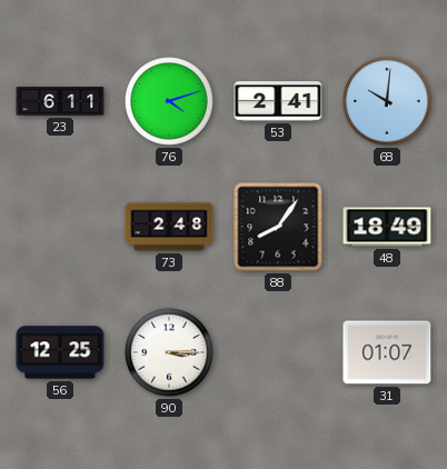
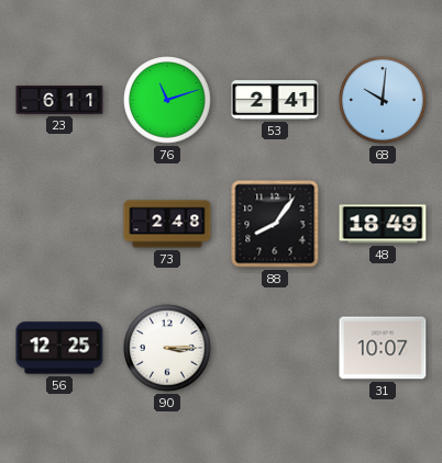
76: 4:12 -> 11:12
31: 01:07 -> 10:07
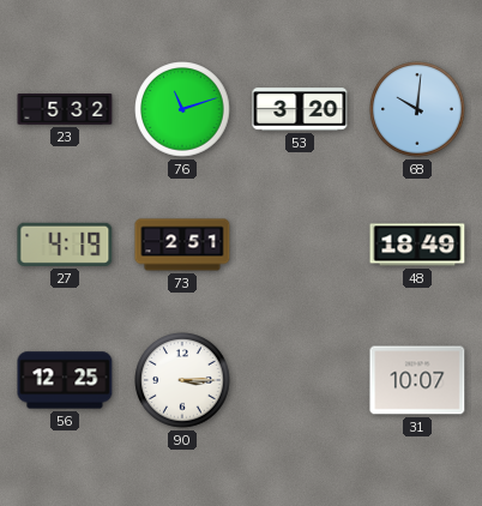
23: 6:11 -> 5:32
53: 2:41 -> 3:20
27: none -> 4:19
73: 2:48 -> 2:51
88: 8:06 -> none
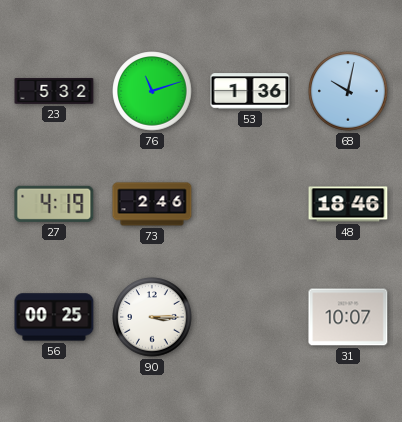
53: 3:20 -> 1:36
68: 10:01 -> 10:02
73: 2:51 -> 2:46
48: 18:49 -> 18:46
56: 12:25 -> 00:25
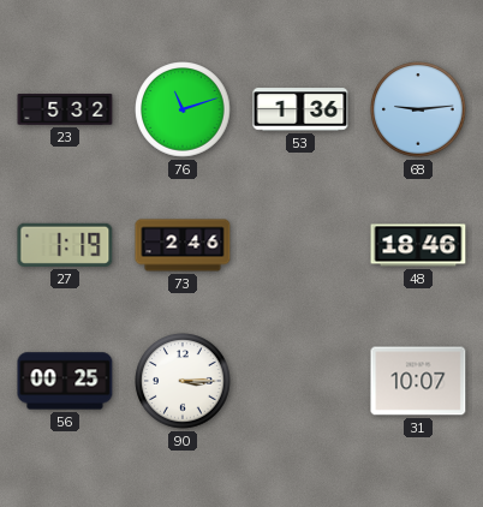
68: 10:02 -> 9:14
27: 4:19 -> 1:19
